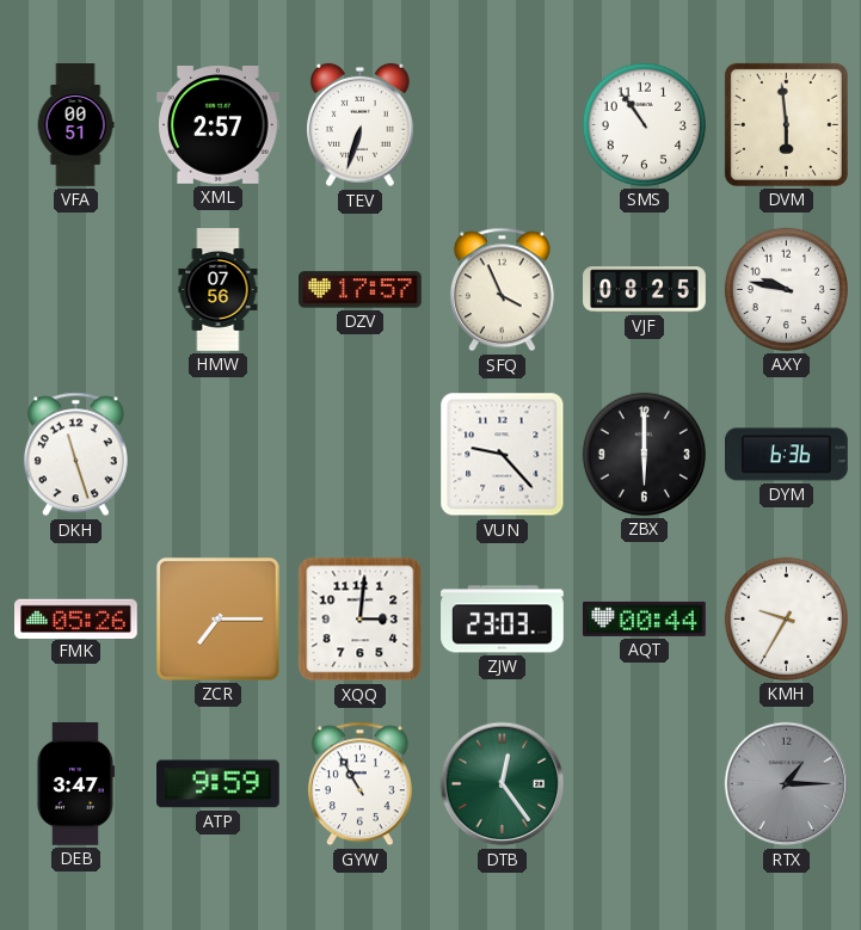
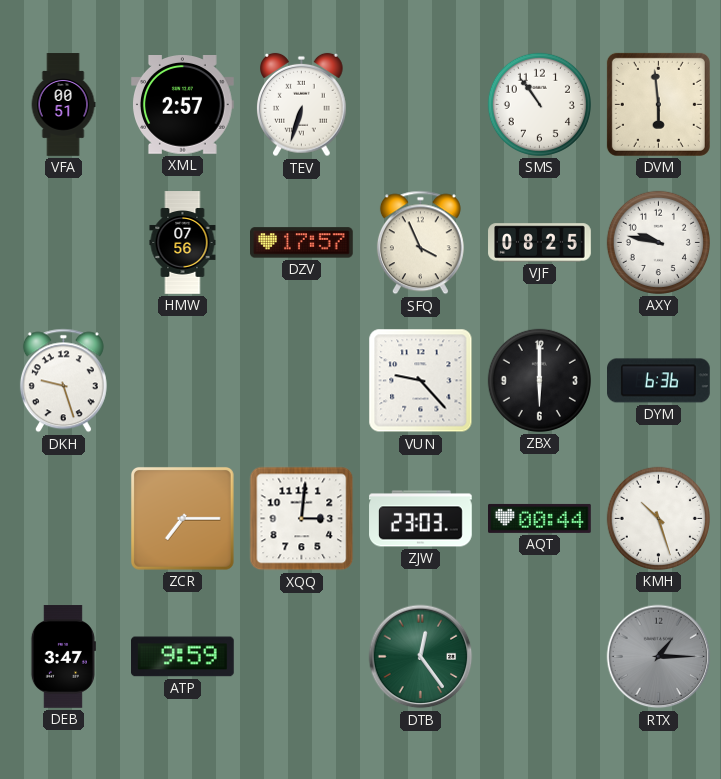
DKH: 11:27 -> 9:27
FMK: 05:26 -> none
KMH: 9:35 -> 10:27
GYW: 10:55 -> none
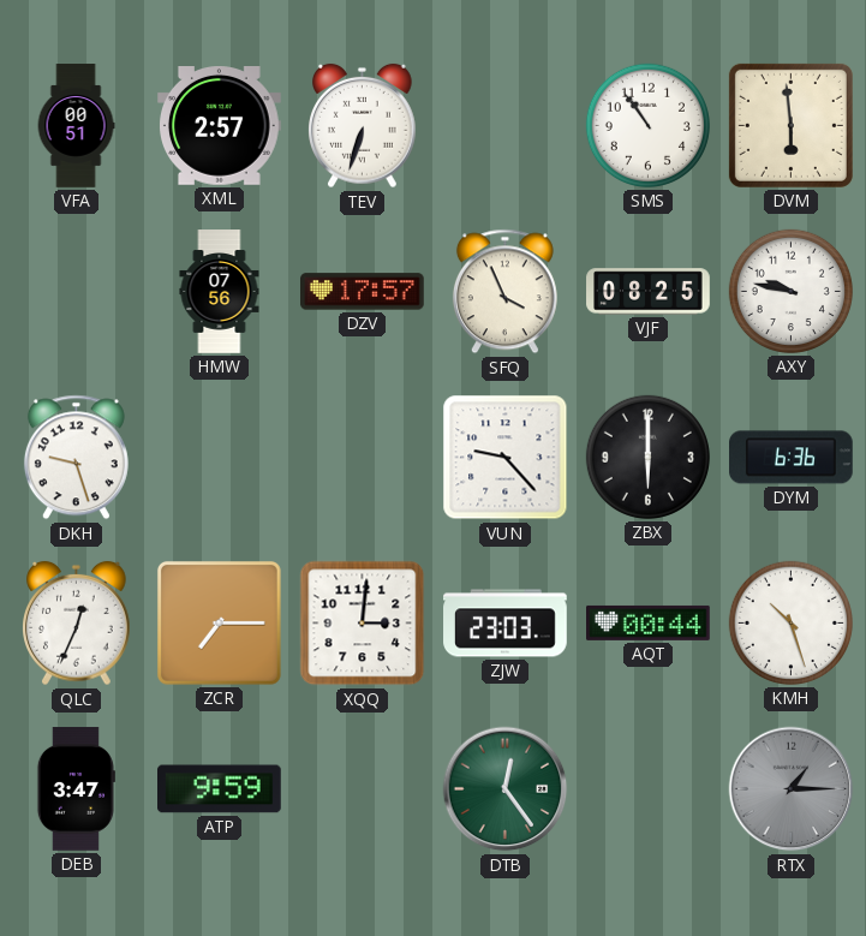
QLC: none -> 12:34
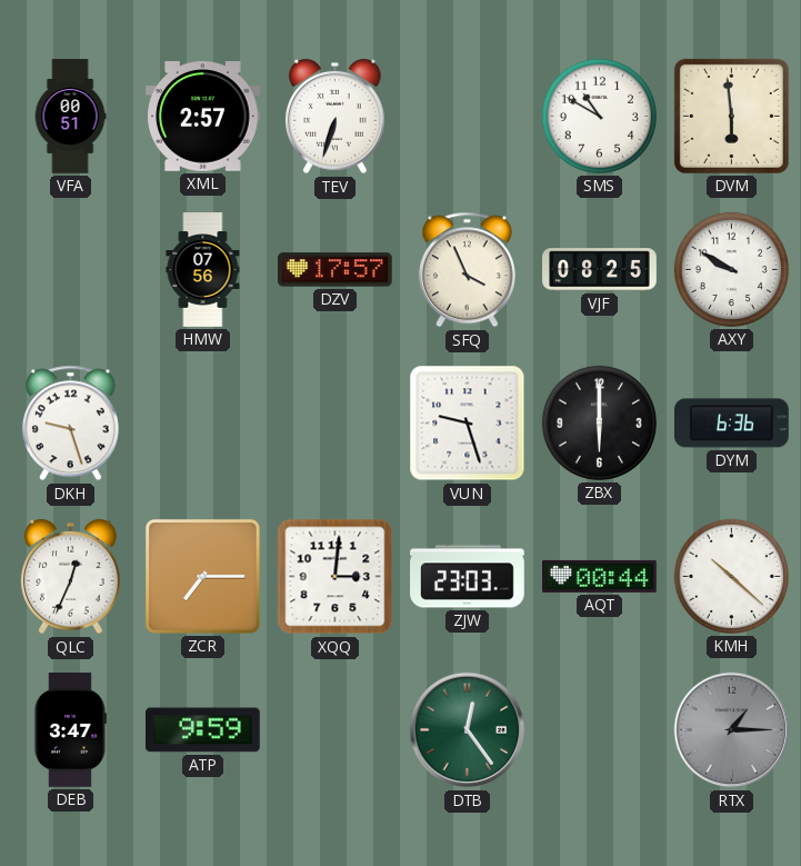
SMS: 10:54 -> 10:50
AXY: 9:47 -> 9:50
VUN: 9:23 -> 9:27
KMH: 10:27 -> 10:22
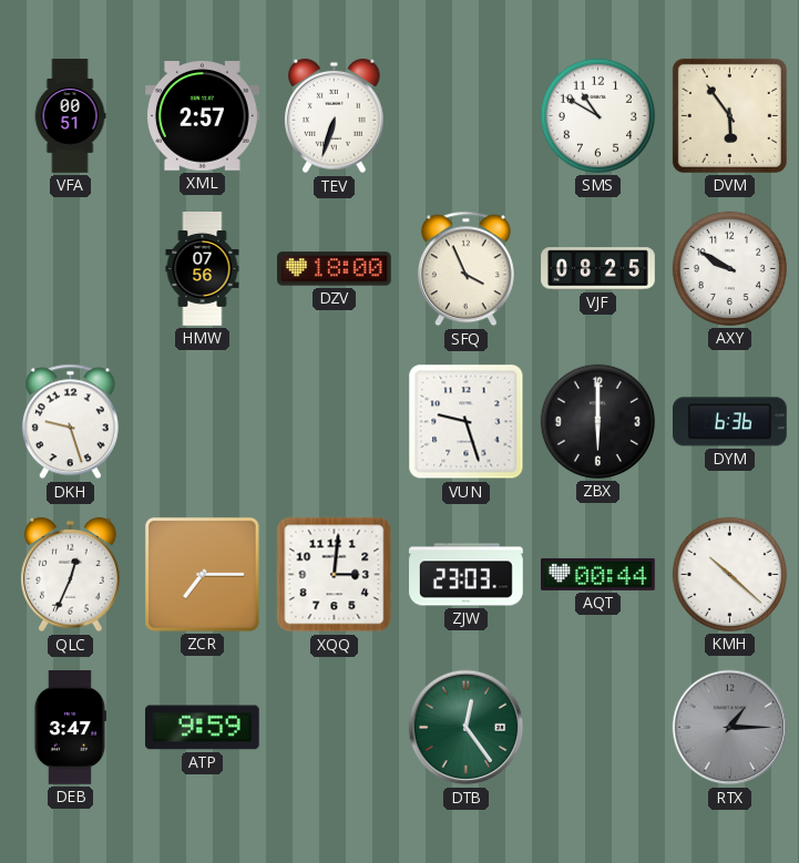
DVM: 5:59 -> 5:54
DZV: 17:57 -> 18:00
